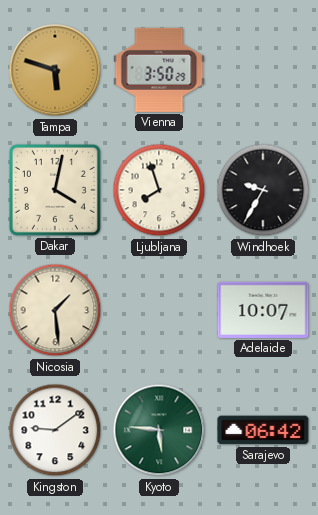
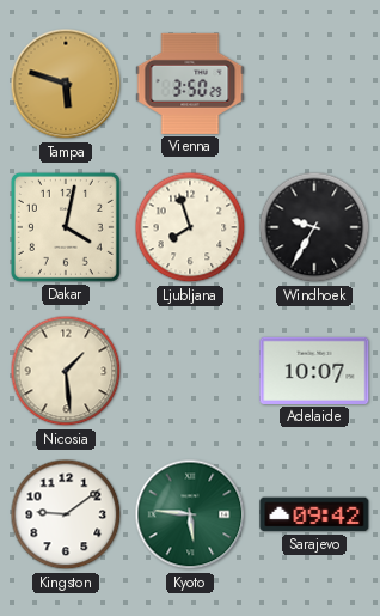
Sarajevo: 06:42 -> 09:42
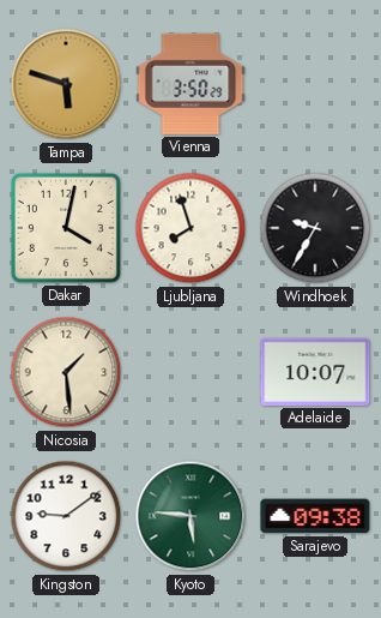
Sarajevo: 09:42 -> 09:38
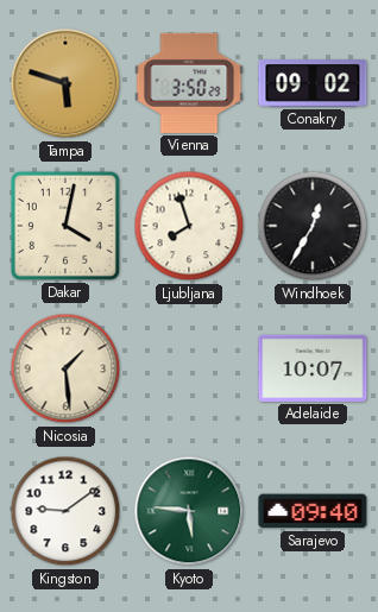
Conakry: none -> 09:02
Windhoek: 9:35 -> 12:35
Sarajevo: 09:38 -> 09:40
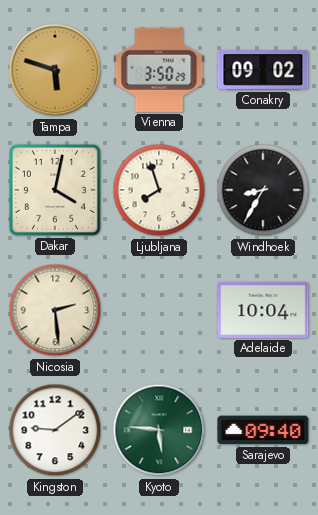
Windhoek: 12:35 -> 8:35
Nicosia: 1:29 -> 2:29
Adelaide: 10:07 -> 10:04
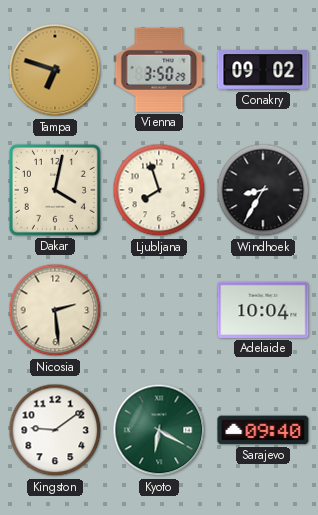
Tampa: 5:48 -> 6:48
Kyoto: 5:46 -> 6:20
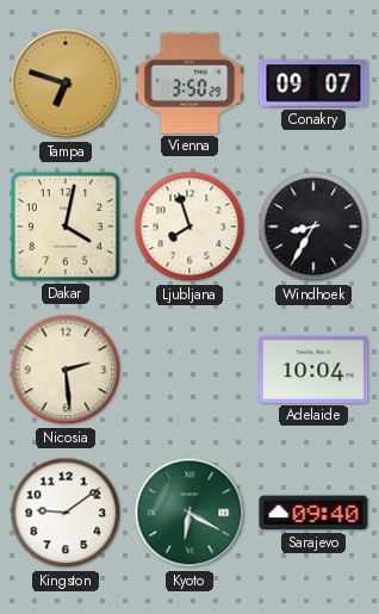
Conakry: 09:02 -> 09:07
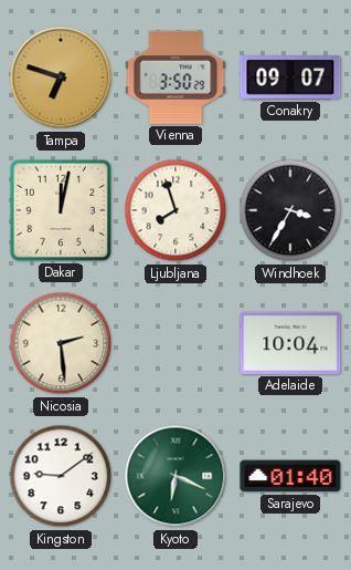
Dakar: 4:02 -> 12:02
Windhoek: 8:35 -> 3:35
Kyoto: 6:20 -> 6:19
Sarajevo: 09:40 -> 01:40
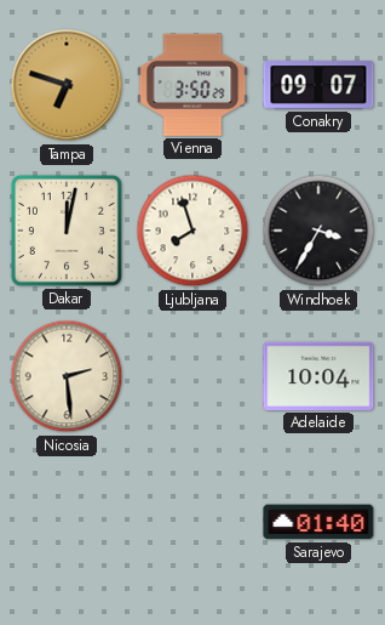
Kingston: 9:09 -> none
Kyoto: 6:19 -> none
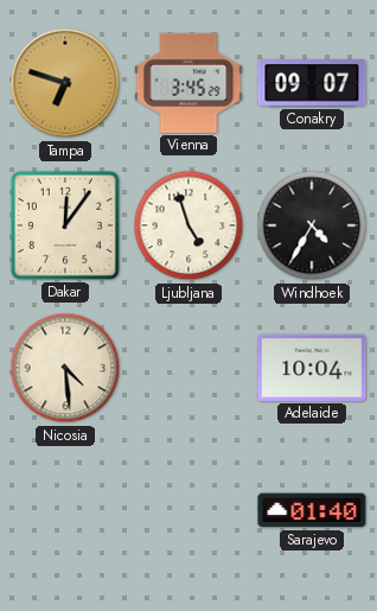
Vienna: 3:50 -> 3:45
Dakar: 12:02 -> 12:06
Ljubljana: 7:57 -> 4:57
Windhoek: 3:35 -> 4:35
Nicosia: 2:29 -> 4:29
